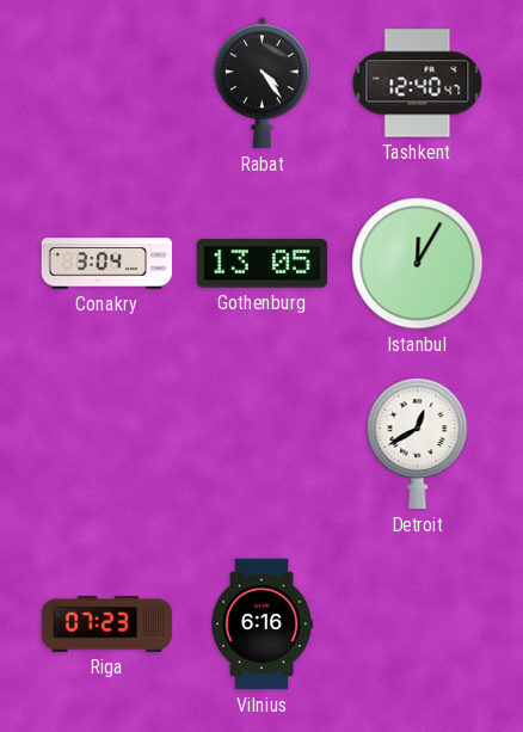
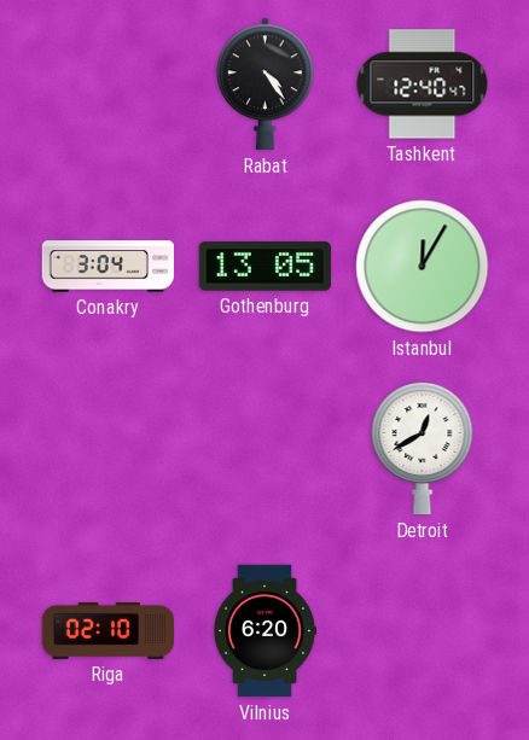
Riga: 07:23 -> 02:10
Vilnius: 6:16 -> 6:20
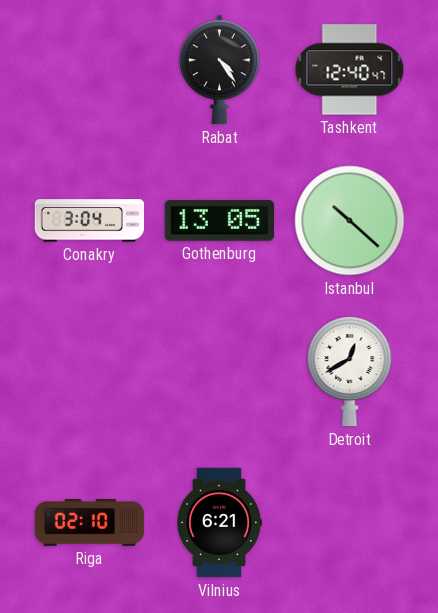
Istanbul: 12:05 -> 10:22
Vilnius: 6:20 -> 6:21
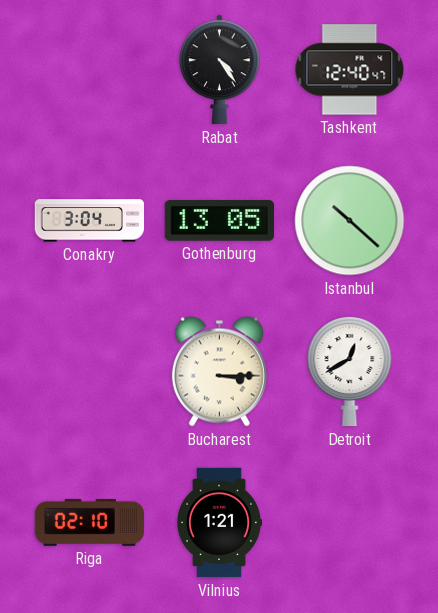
Bucharest: none -> 3:15
Vilnius: 6:21 -> 1:21
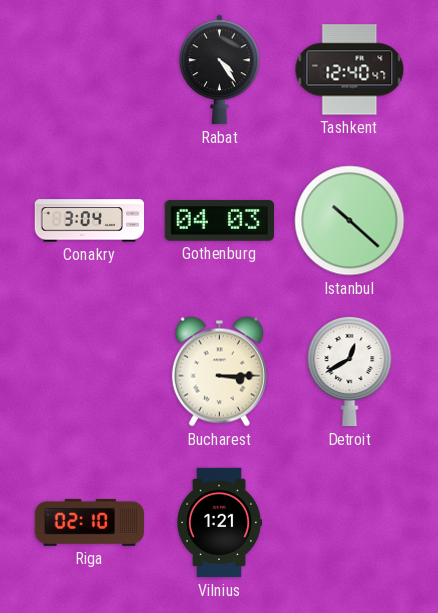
Gothenburg: 13:05 -> 04:03
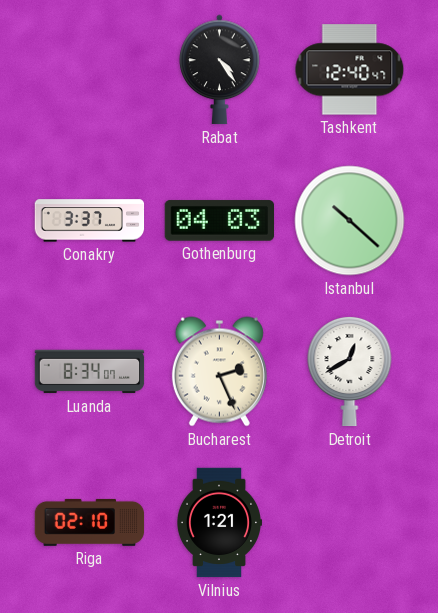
Conakry: 3:04 -> 3:37
Luanda: none -> 8:34
Bucharest: 3:15 -> 2:26
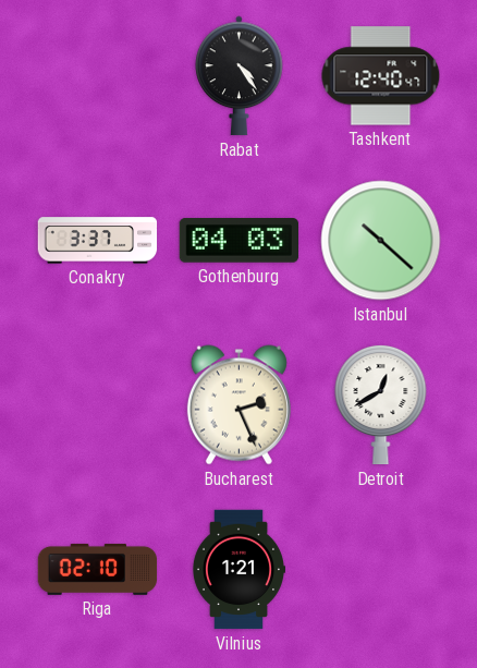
Luanda: 8:34 -> none
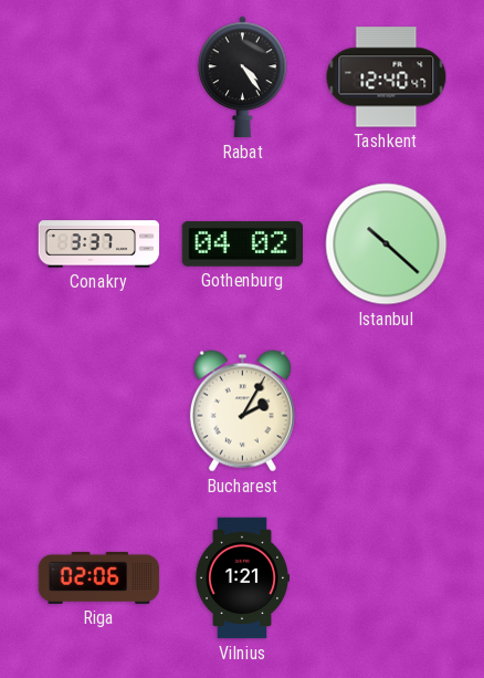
Gothenburg: 04:03 -> 04:02
Bucharest: 2:26 -> 2:05
Detroit: 12:40 -> none
Riga: 02:10 -> 02:06
